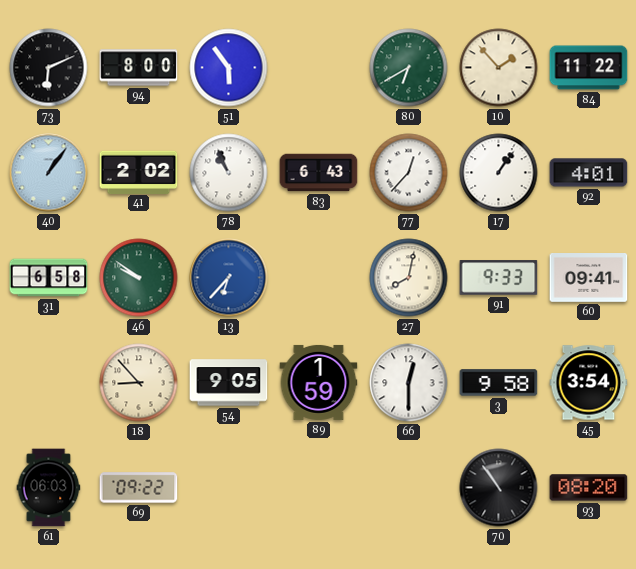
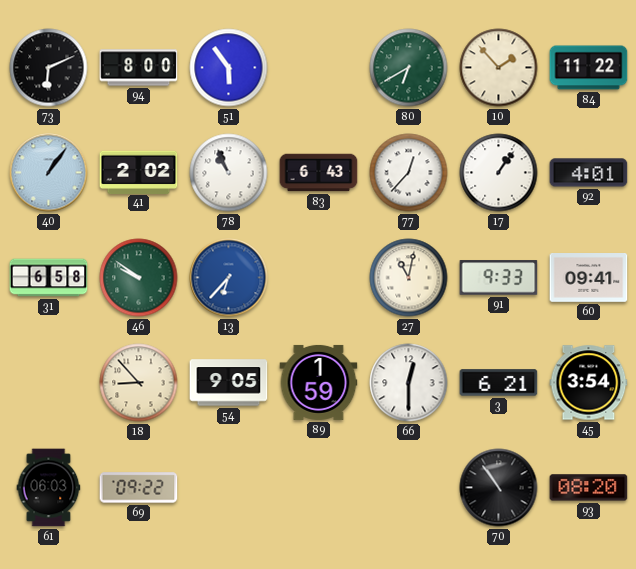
27: 8:02 -> 11:02
3: 9:58 -> 6:21
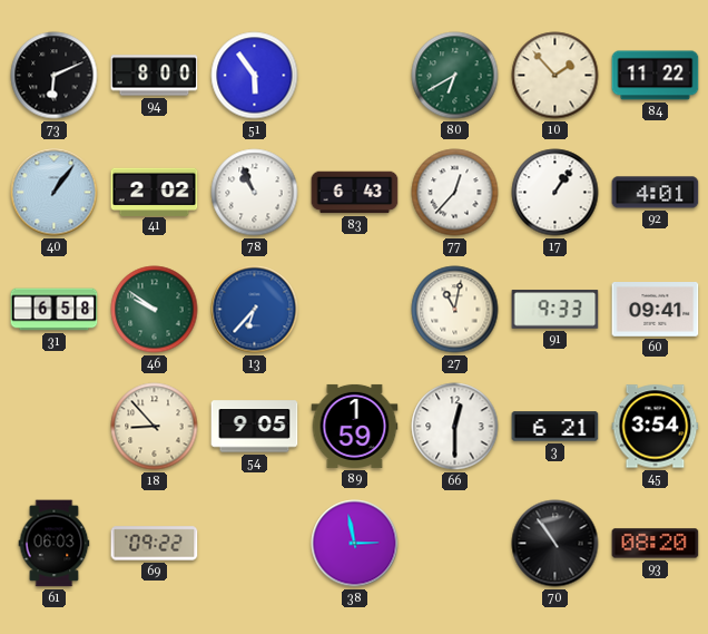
38: none -> 2:58
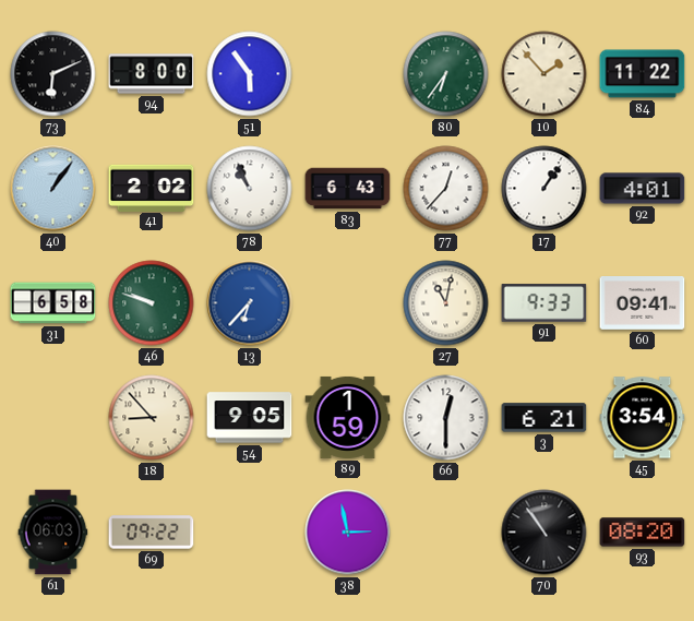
80: 6:40 -> 6:36
46: 9:51 -> 9:48
